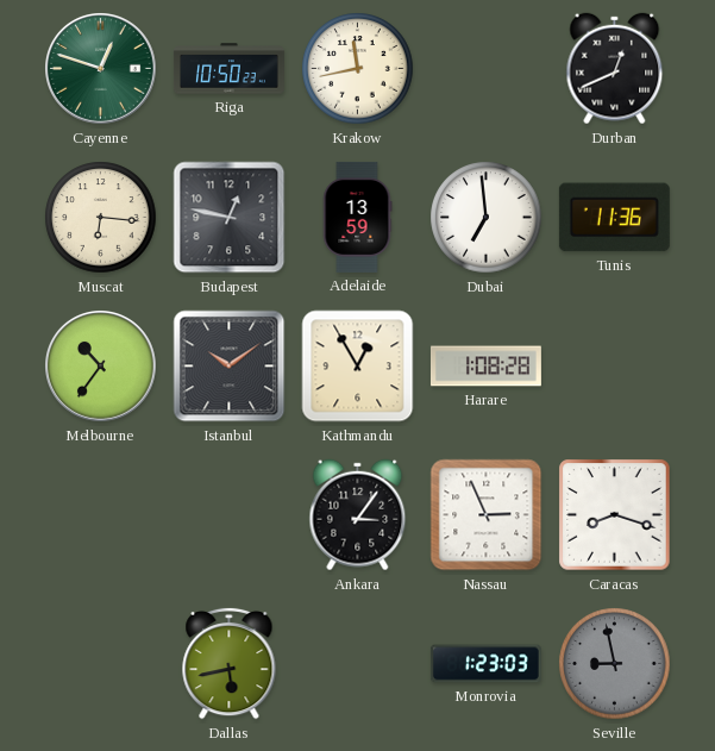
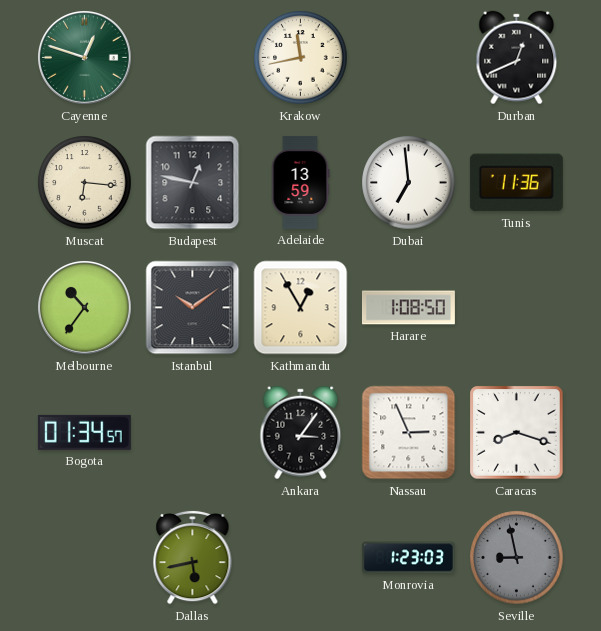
Riga: 10:50 -> none
Harare: 1:08:28 -> 1:08:50
Bogota: none -> 01:34
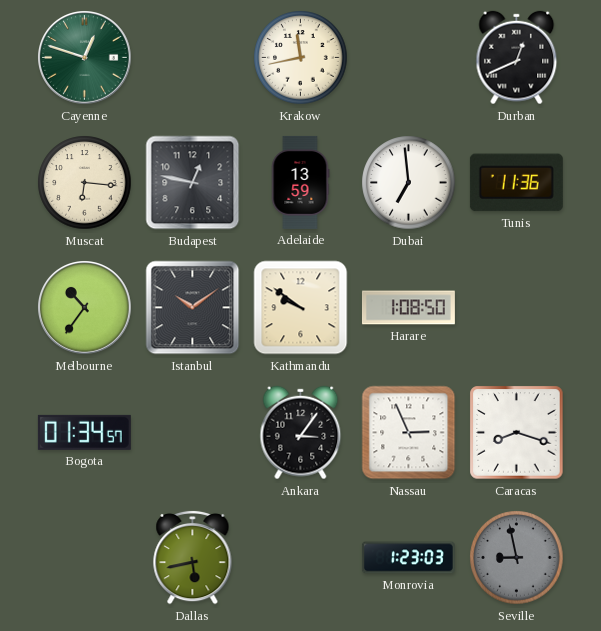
Kathmandu: 12:55 -> 9:51
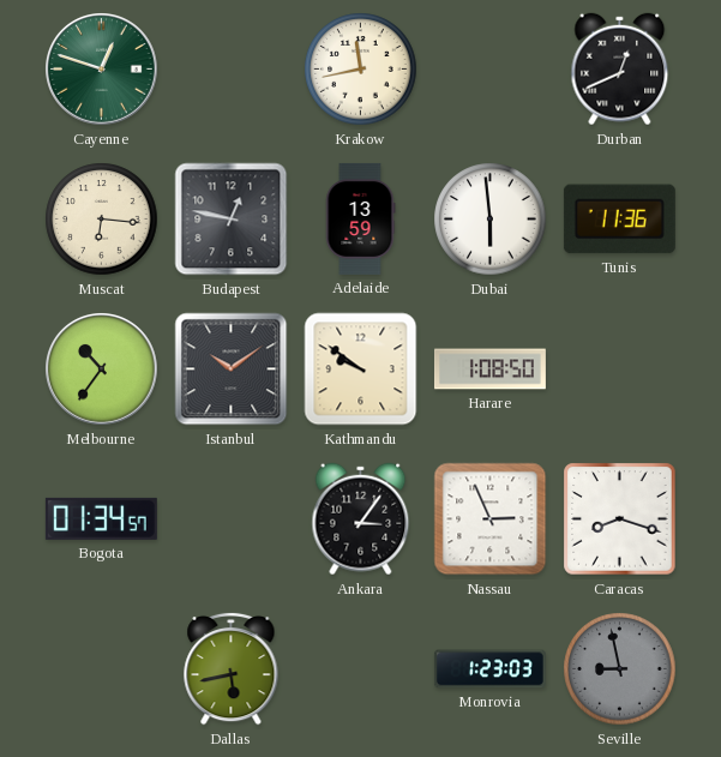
Dubai: 6:59 -> 5:59
